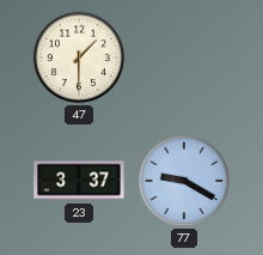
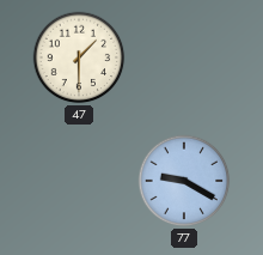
23: 3:37 -> none
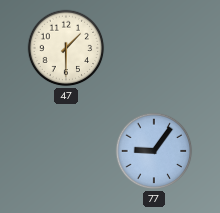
77: 9:20 -> 9:06
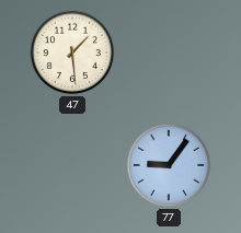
47: 1:30 -> 1:29
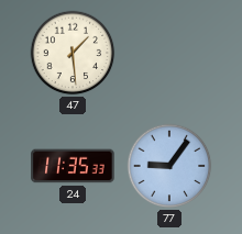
24: none -> 11:35
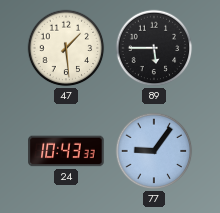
89: none -> 5:45
24: 11:35 -> 10:43
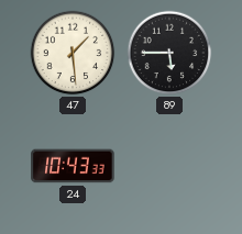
77: 9:06 -> none
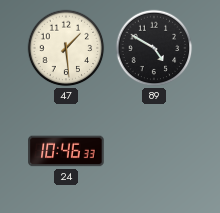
89: 5:45 -> 4:50
24: 10:43 -> 10:46
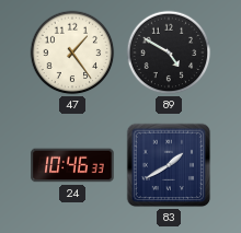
47: 1:29 -> 1:24
83: none -> 1:40
